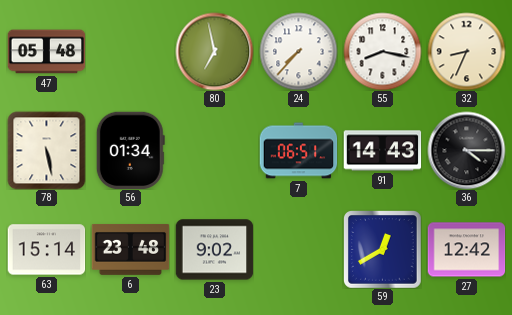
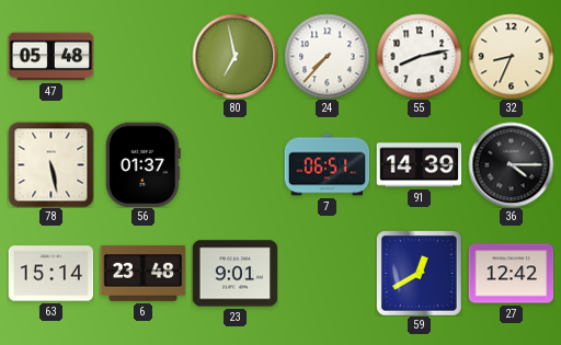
55: 8:17 -> 8:13
56: 01:34 -> 01:37
91: 14:43 -> 14:39
23: 9:02 -> 9:01
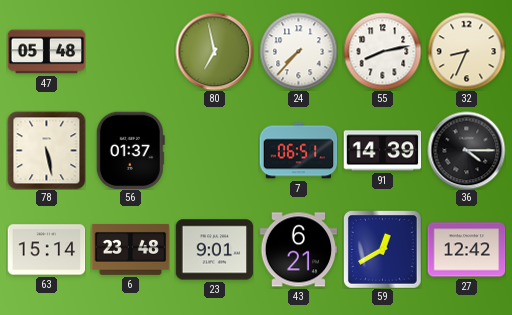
43: none -> 6:21
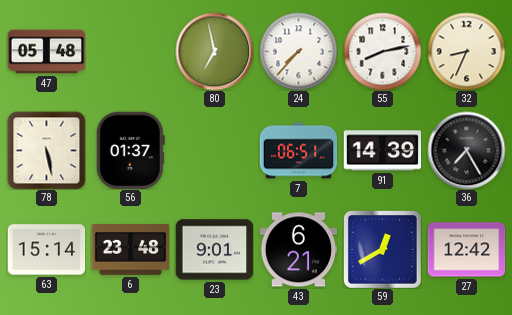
36: 4:15 -> 7:25
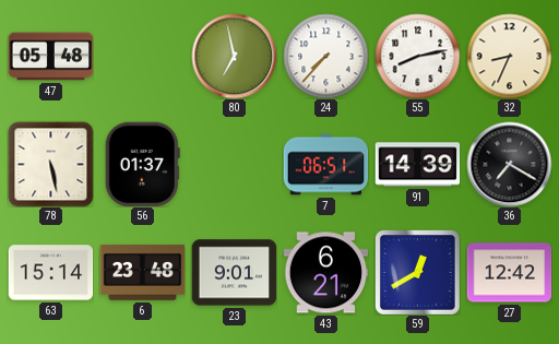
36: 7:25 -> 7:20
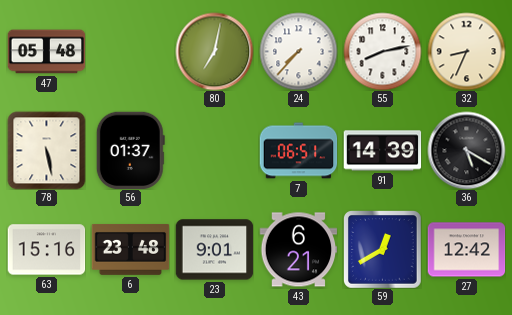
80: 6:58 -> 7:02
36: 7:20 -> 5:20
63: 15:14 -> 15:16
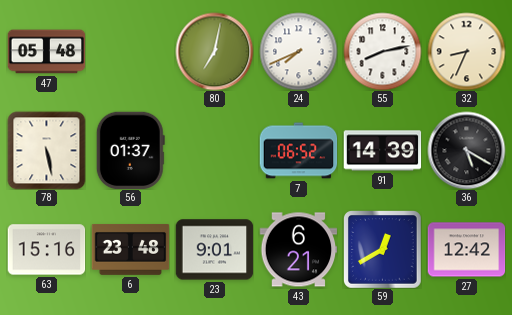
24: 7:37 -> 7:41
7: 06:51 -> 06:52
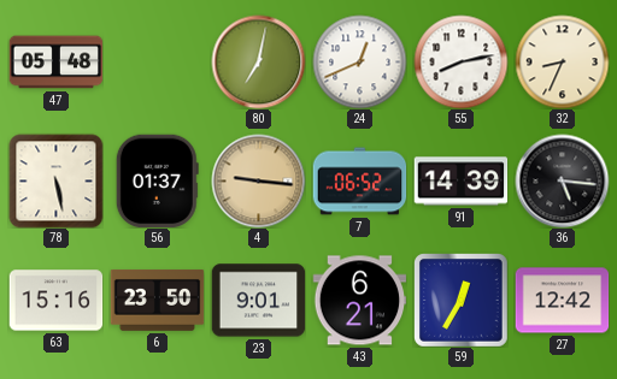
24: 7:41 -> 12:41
4: none -> 9:16
36: 5:20 -> 5:16
6: 23:48 -> 23:50
59: 12:40 -> 12:35
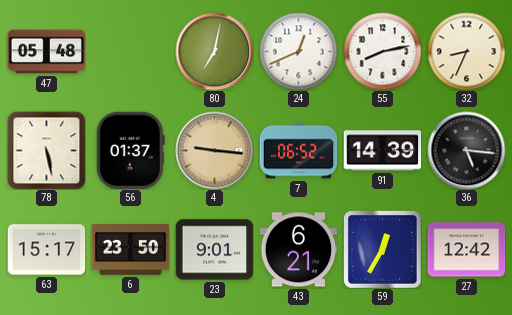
63: 15:16 -> 15:17
